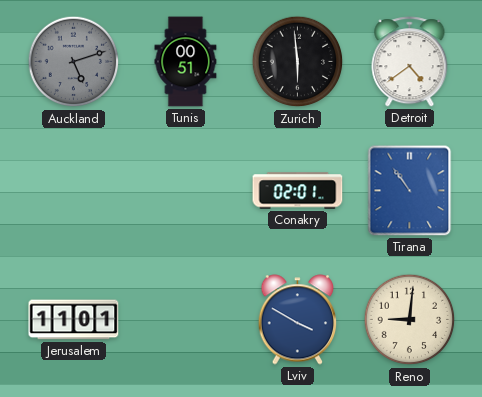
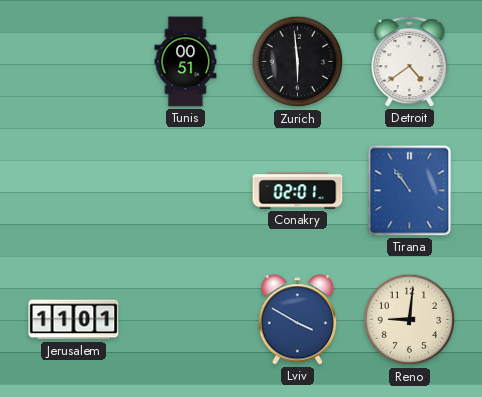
Auckland: 5:12 -> none
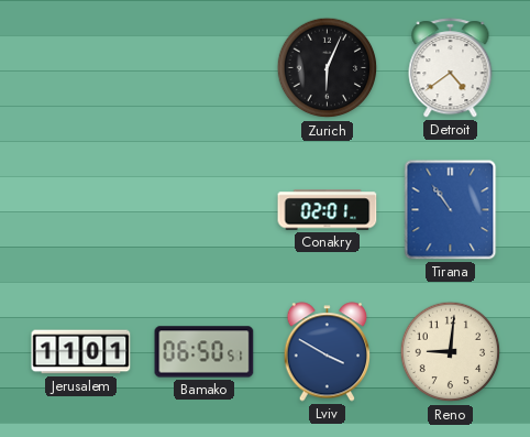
Tunis: 00:51 -> none
Zurich: 5:59 -> 6:04
Bamako: none -> 06:50
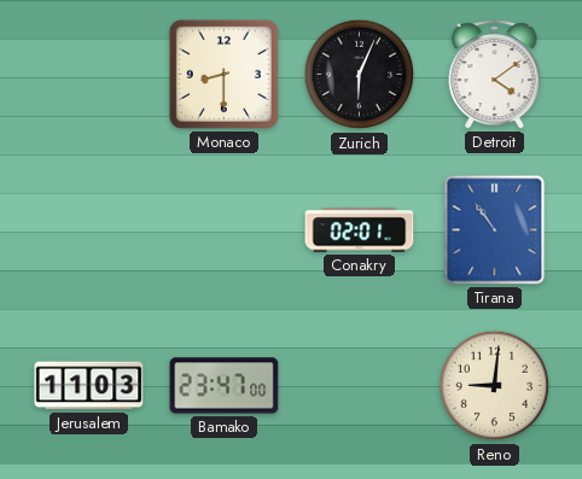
Monaco: none -> 8:30
Detroit: 4:39 -> 4:09
Jerusalem: 11:01 -> 11:03
Bamako: 06:50 -> 23:47
Lviv: 3:50 -> none
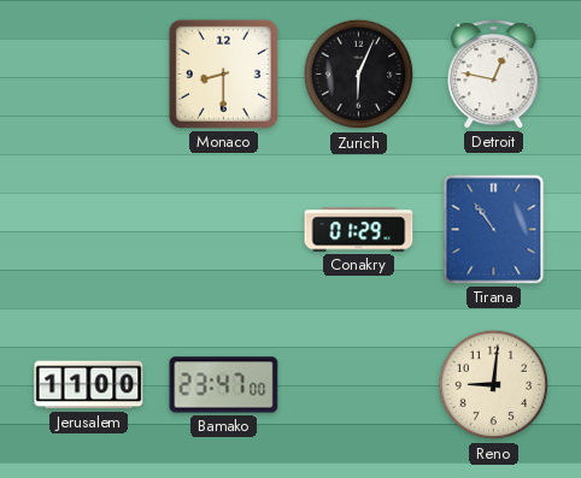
Detroit: 4:09 -> 12:47
Conakry: 02:01 -> 01:29
Jerusalem: 11:03 -> 11:00
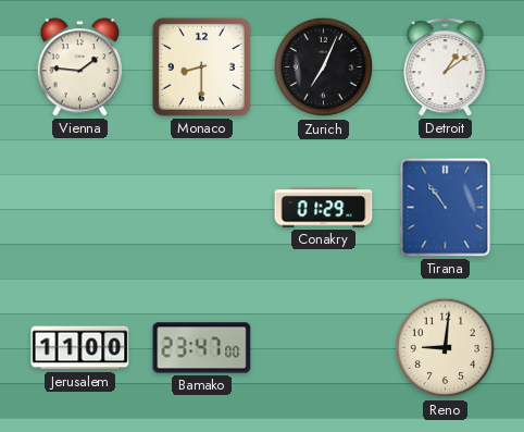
Vienna: none -> 1:46
Zurich: 6:04 -> 7:04
Detroit: 12:47 -> 1:09
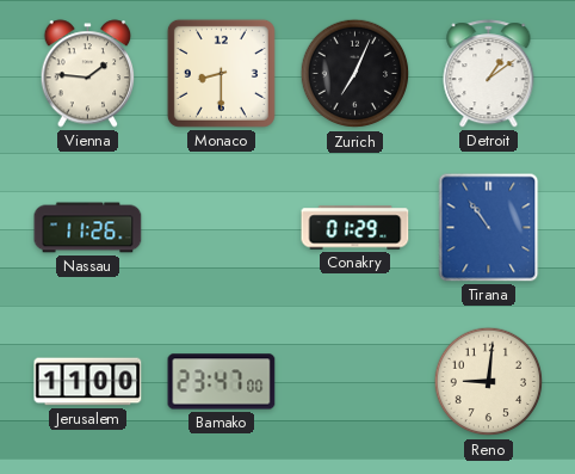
Nassau: none -> 11:26
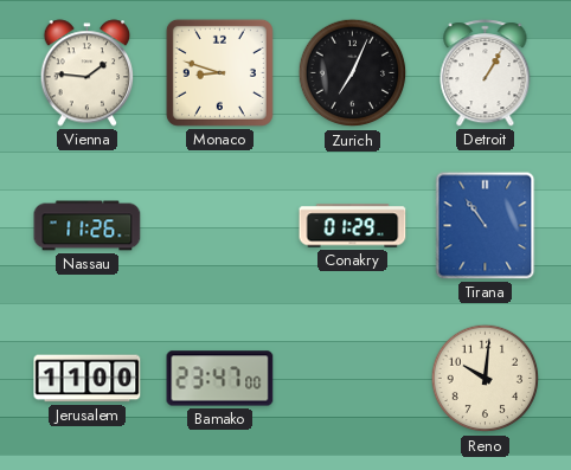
Monaco: 8:30 -> 8:48
Detroit: 1:09 -> 1:05
Reno: 9:01 -> 10:01
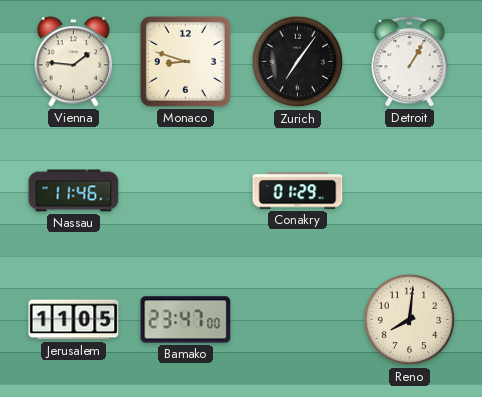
Zurich: 7:04 -> 7:06
Nassau: 11:26 -> 11:46
Tirana: 10:54 -> none
Jerusalem: 11:00 -> 11:05
Reno: 10:01 -> 8:01
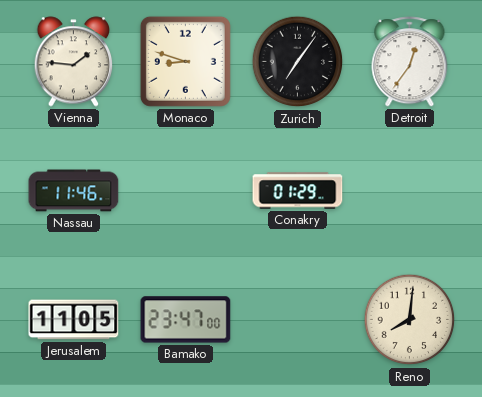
Detroit: 1:05 -> 12:36
